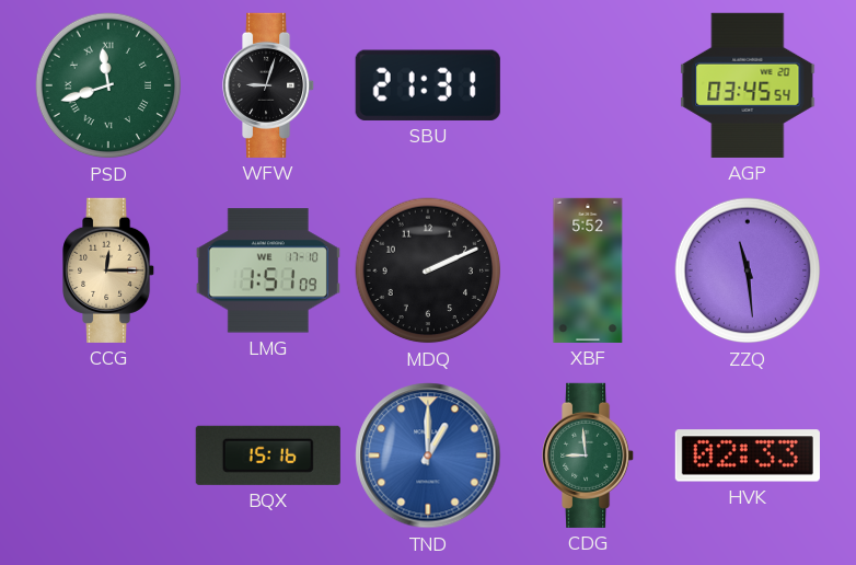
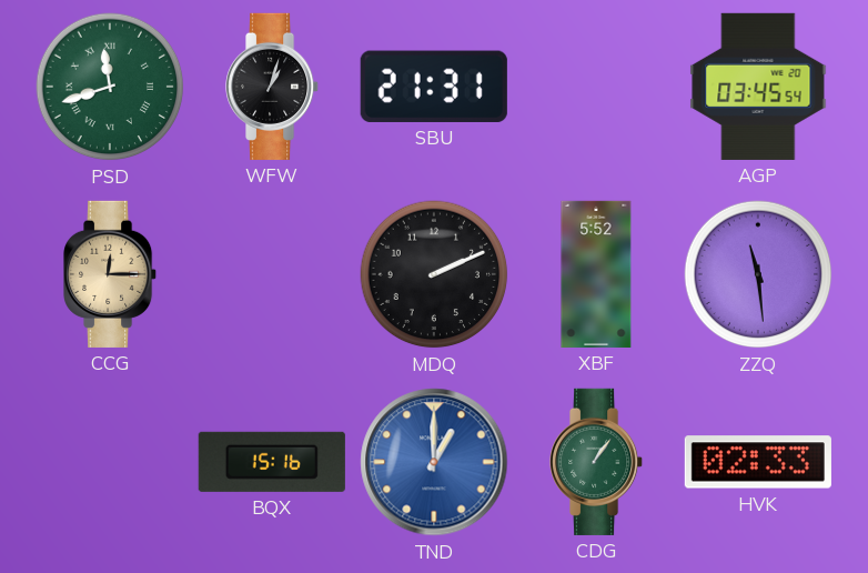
WFW: 9:03 -> 1:03
LMG: 1:51 -> none
CDG: 8:59 -> 1:06
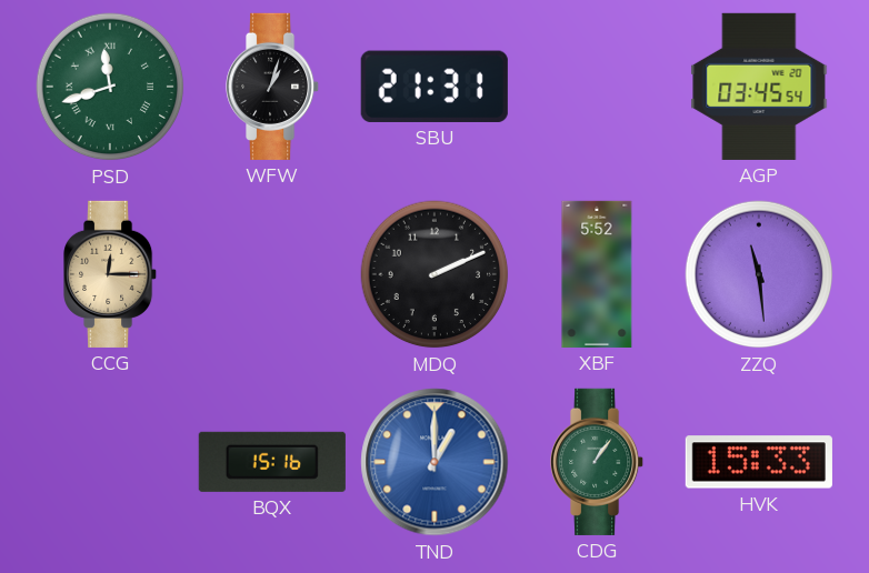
HVK: 02:33 -> 15:33
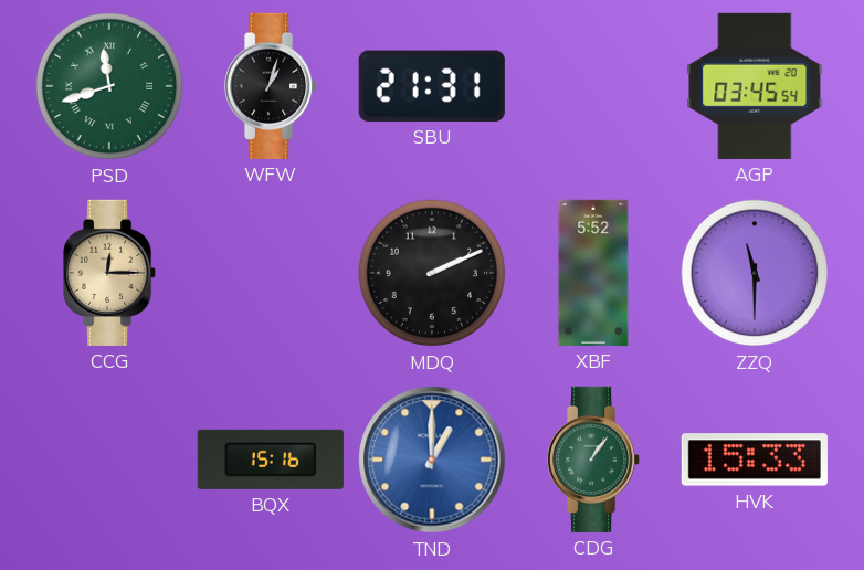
ZZQ: 11:29 -> 11:30
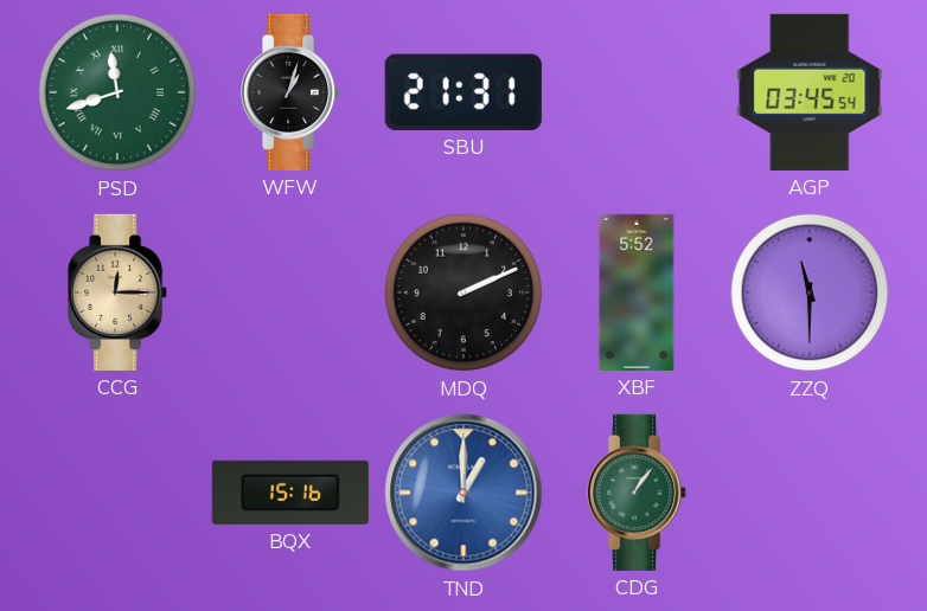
HVK: 15:33 -> none
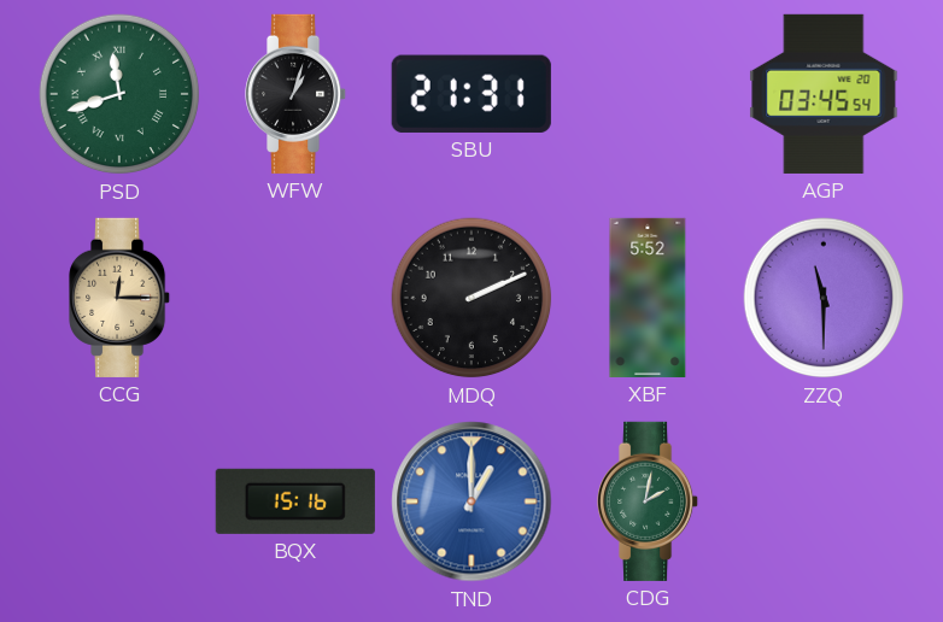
CDG: 1:06 -> 2:02
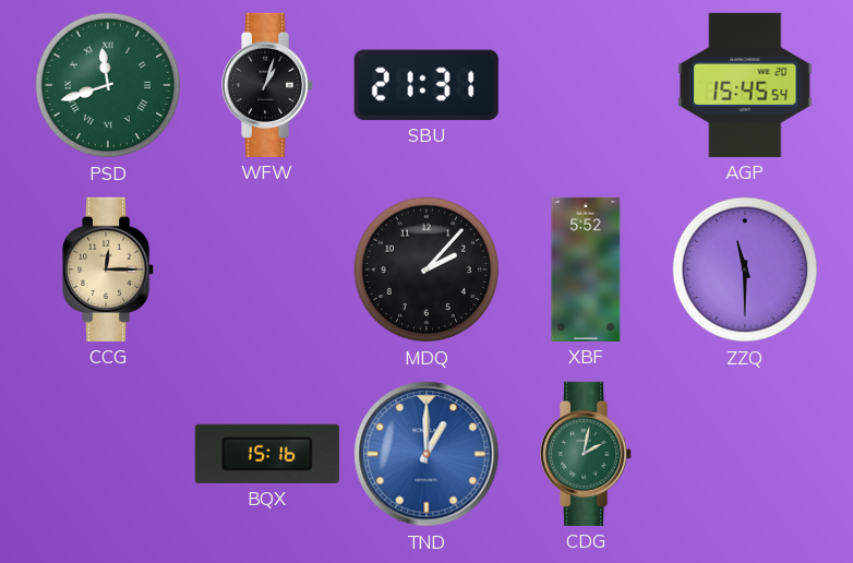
AGP: 03:45 -> 15:45
MDQ: 2:11 -> 2:07
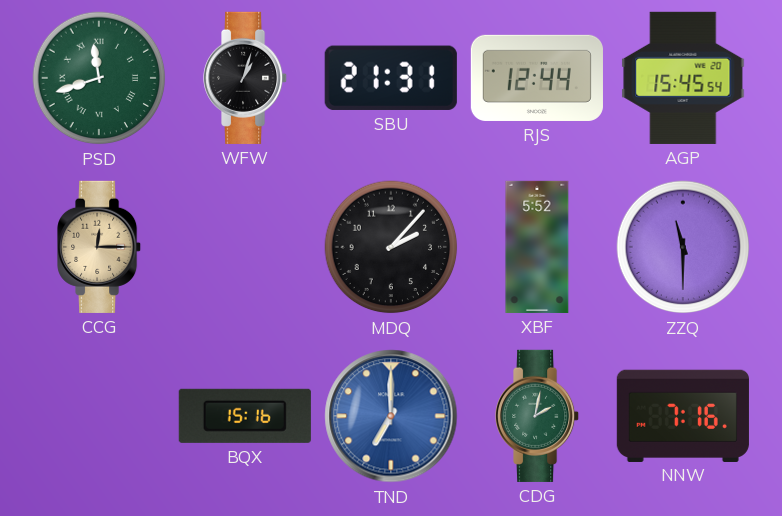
RJS: none -> 12:44
TND: 1:00 -> 7:00
NNW: none -> 7:16
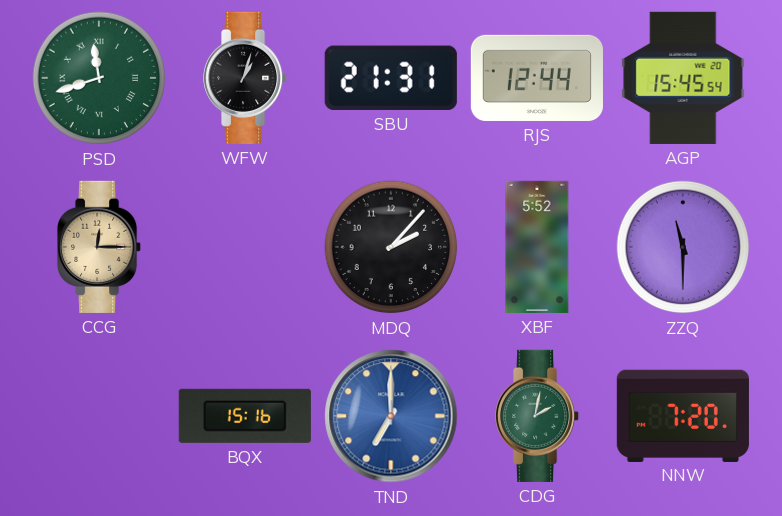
NNW: 7:16 -> 7:20
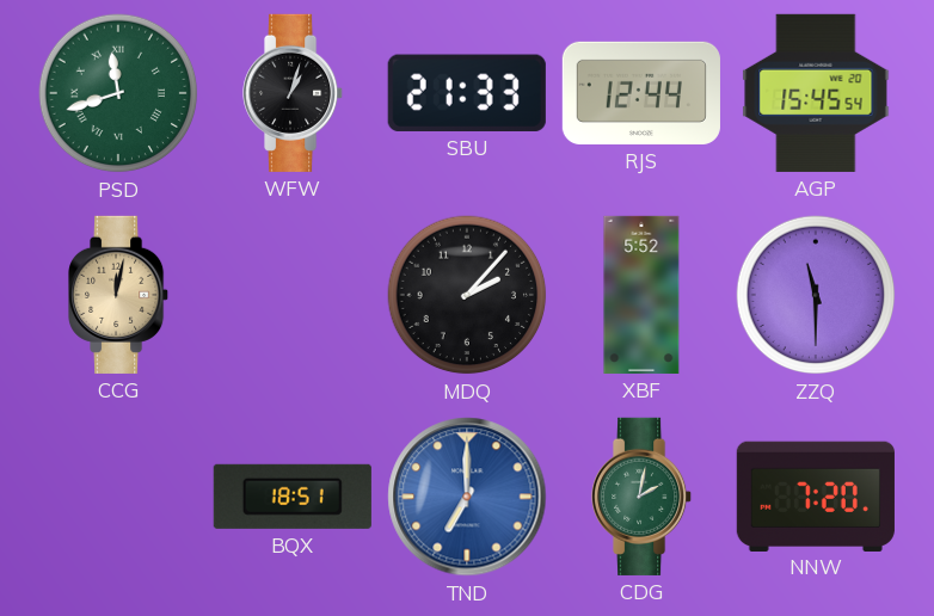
SBU: 21:31 -> 21:33
CCG: 12:15 -> 12:02
BQX: 15:16 -> 18:51
